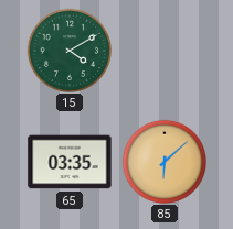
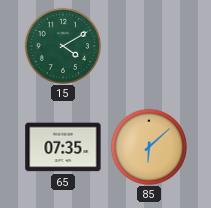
65: 03:35 -> 07:35
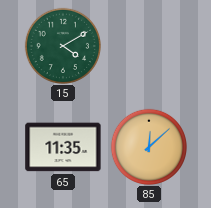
65: 07:35 -> 11:35
85: 6:08 -> 12:08
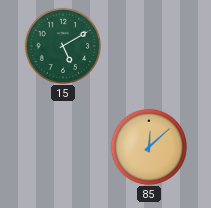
15: 4:10 -> 5:10
65: 11:35 -> none
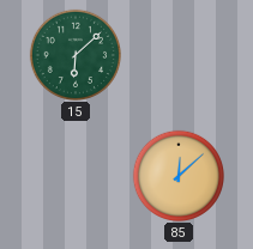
15: 5:10 -> 6:08
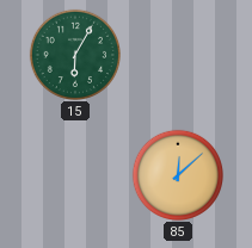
15: 6:08 -> 6:05
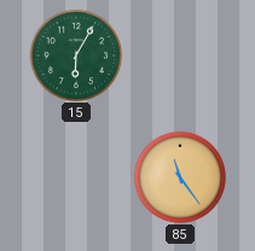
85: 12:08 -> 11:24
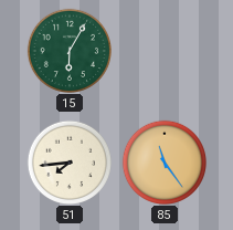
51: none -> 7:44
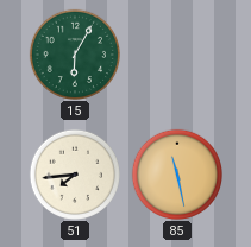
85: 11:24 -> 11:28
